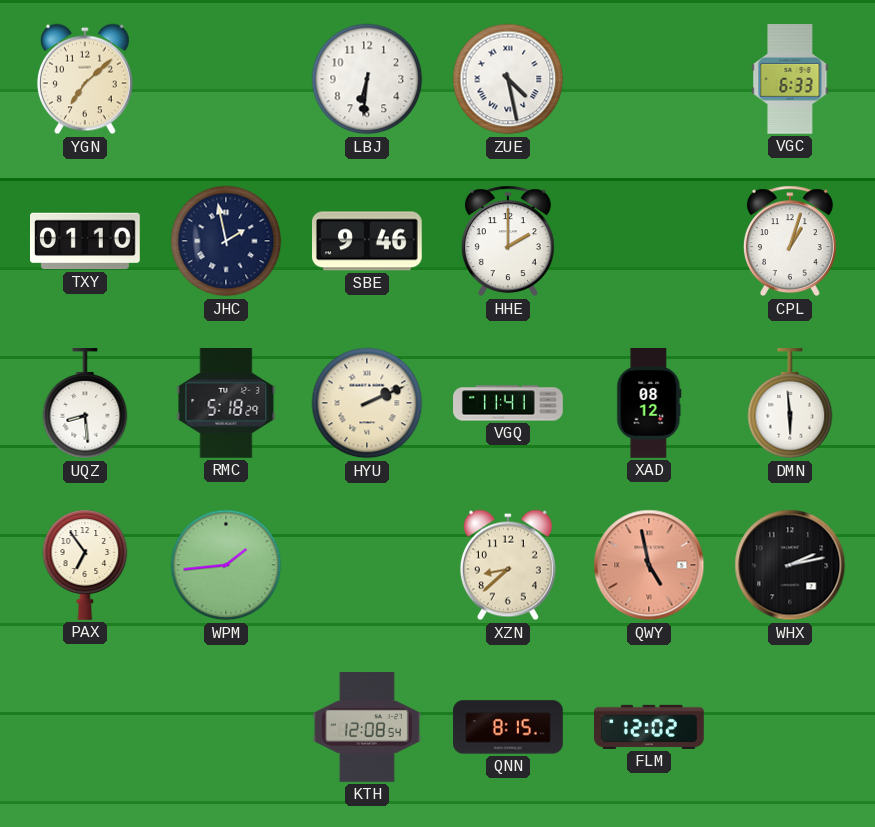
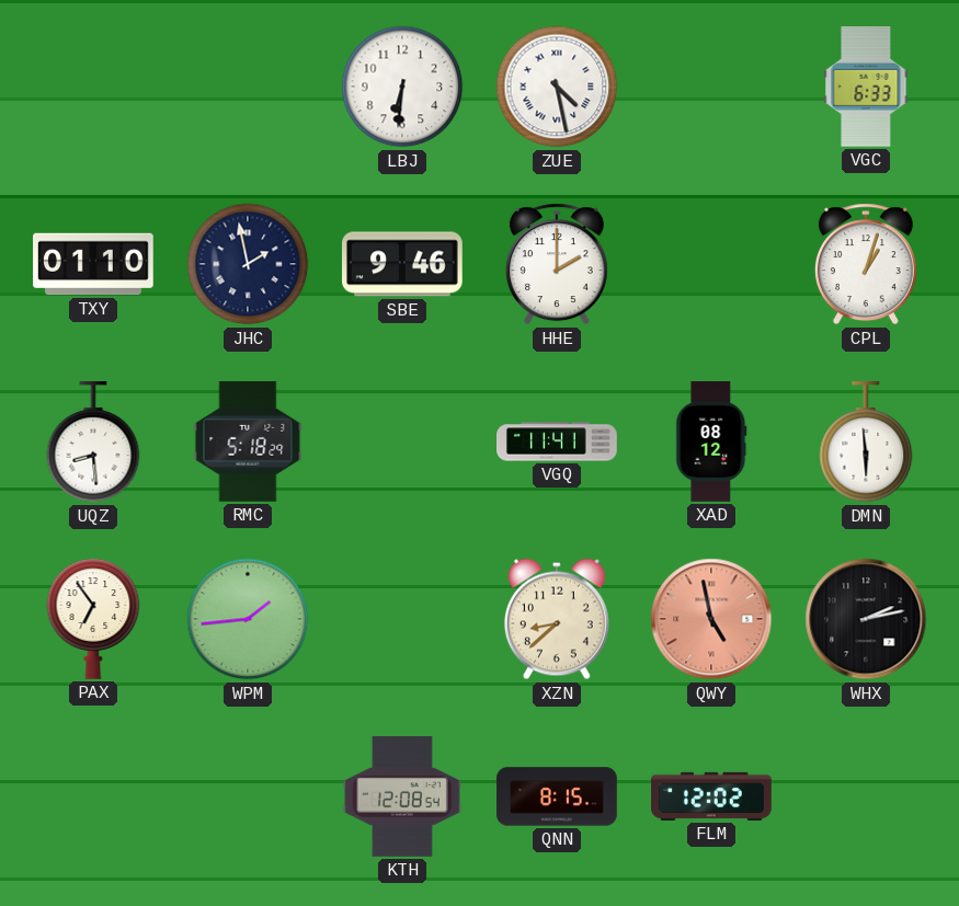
YGN: 7:08 -> none
HYU: 2:11 -> none
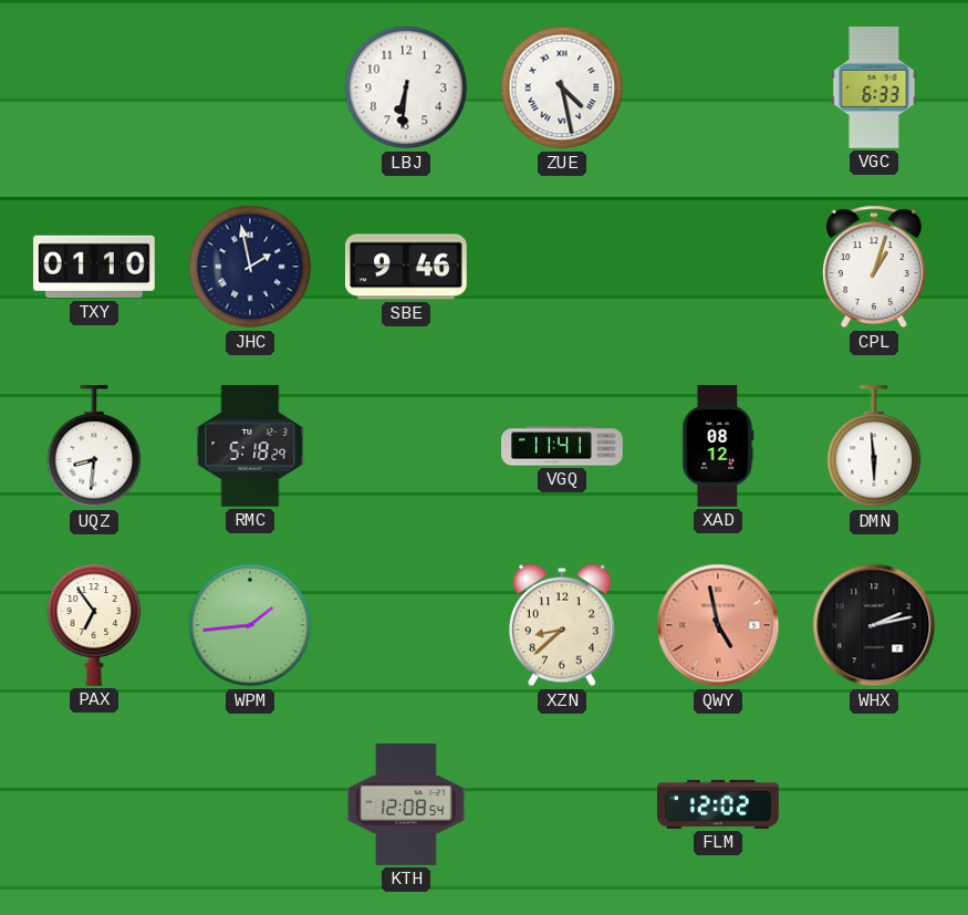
HHE: 2:00 -> none
UQZ: 8:29 -> 8:31
QNN: 8:15 -> none
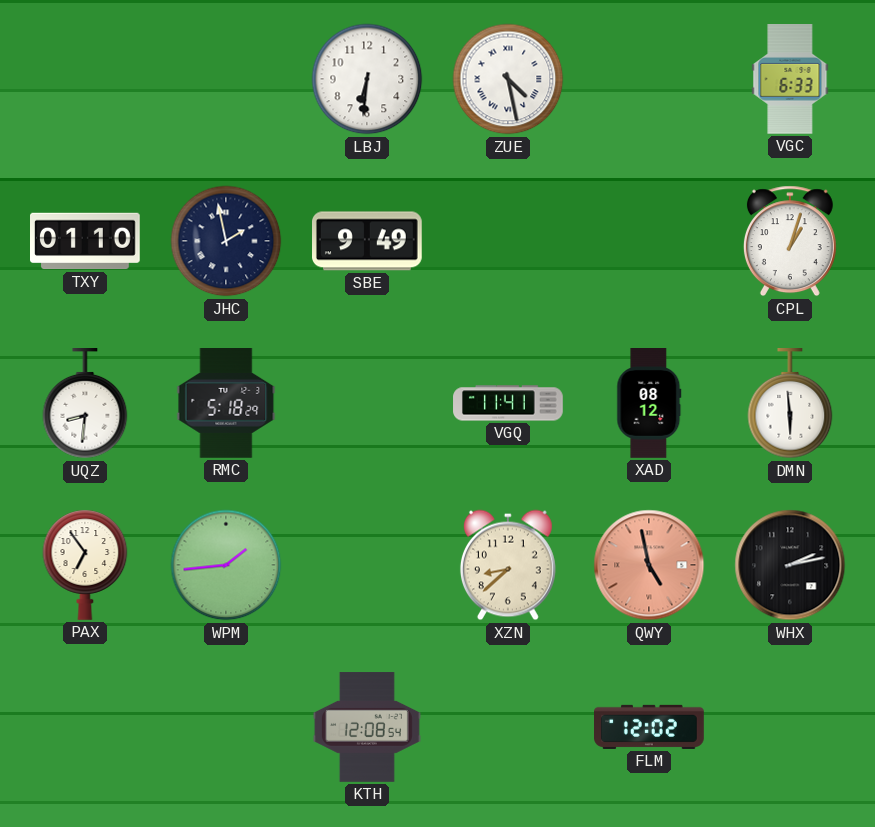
SBE: 9:46 -> 9:49
